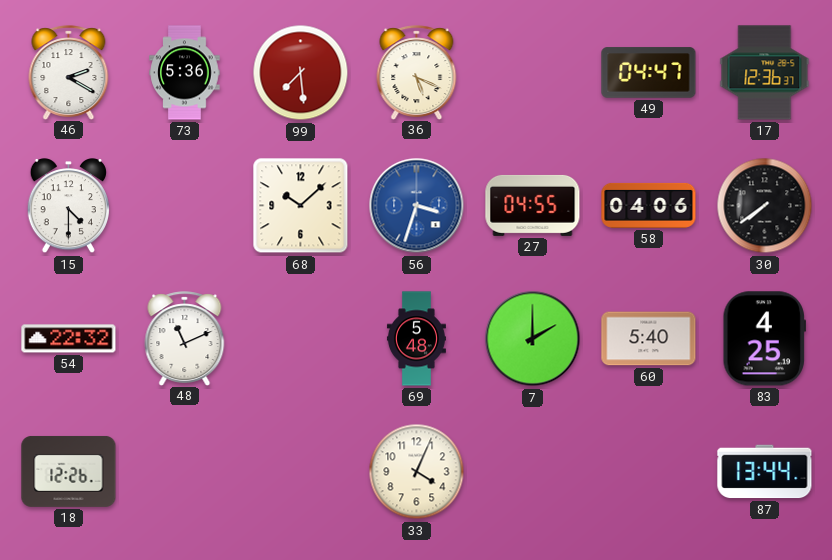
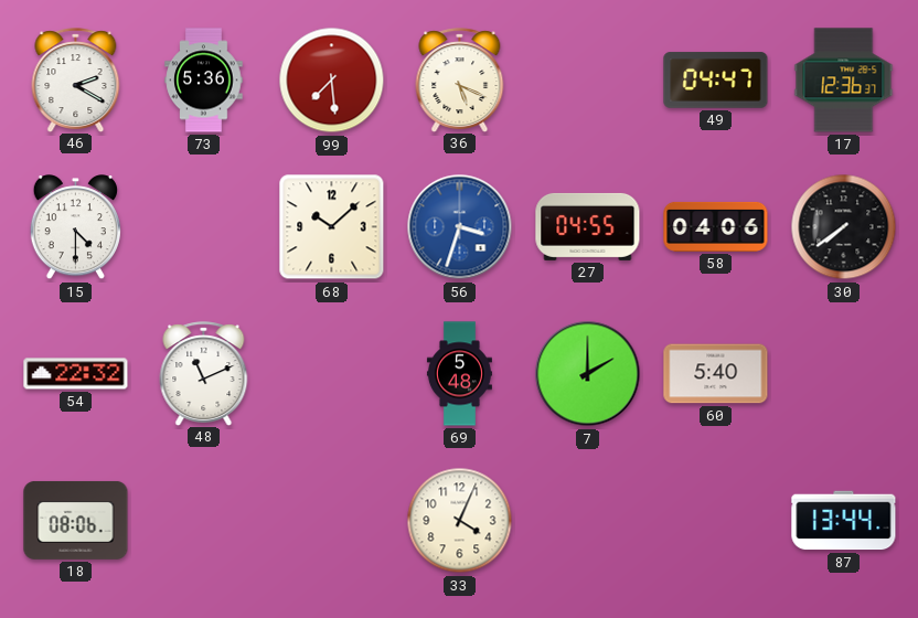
83: 4:25 -> none
18: 12:26 -> 08:06
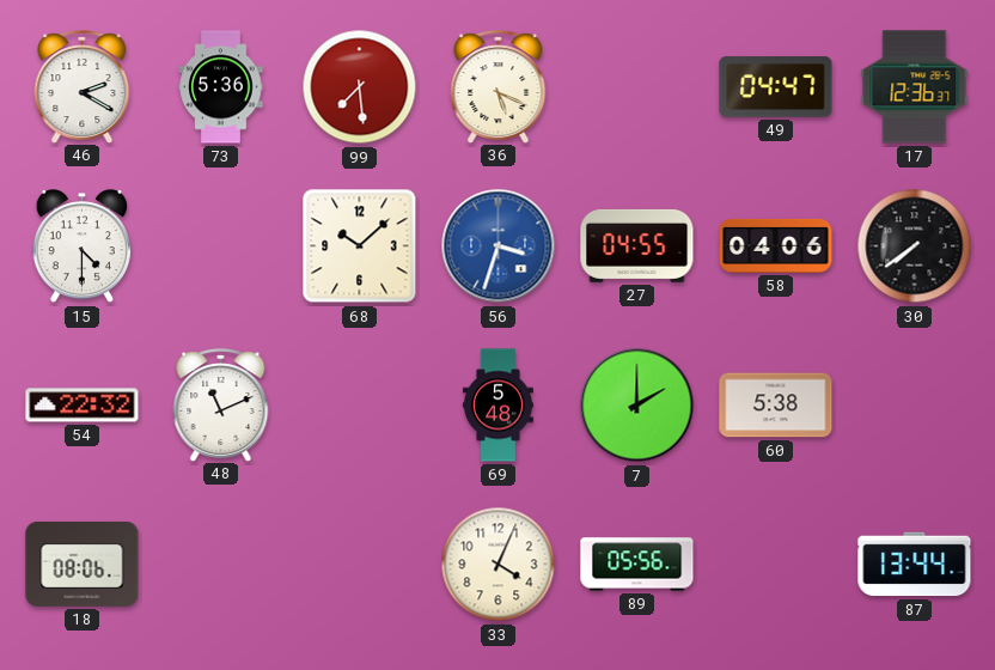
60: 5:40 -> 5:38
89: none -> 05:56
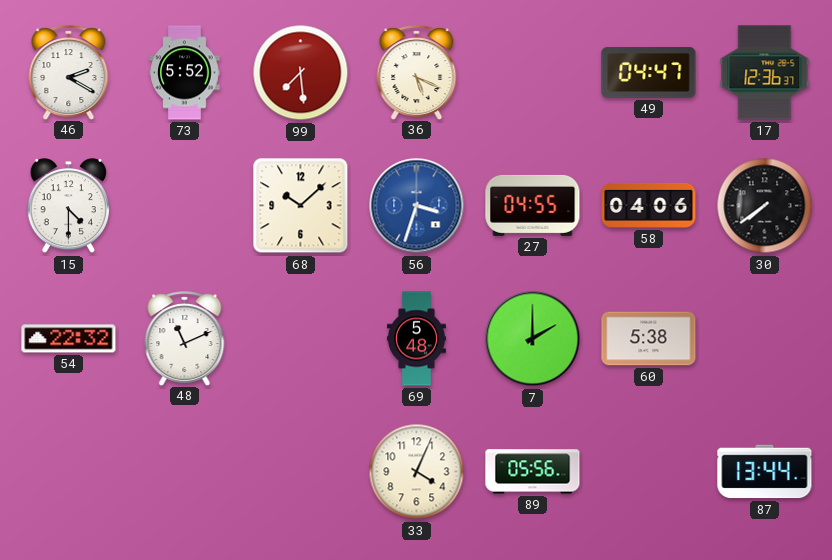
73: 5:36 -> 5:52
18: 08:06 -> none
